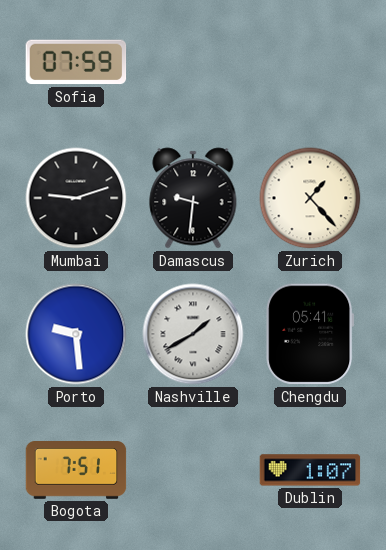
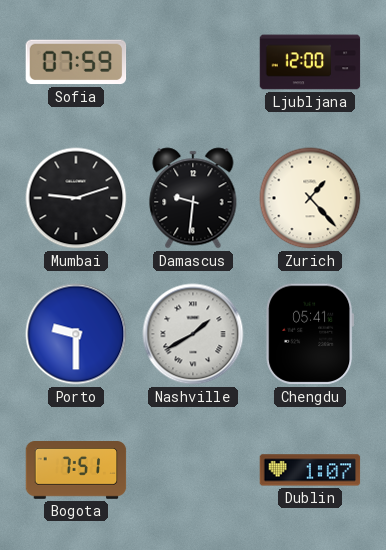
Ljubljana: none -> 12:00
Porto: 9:29 -> 9:30
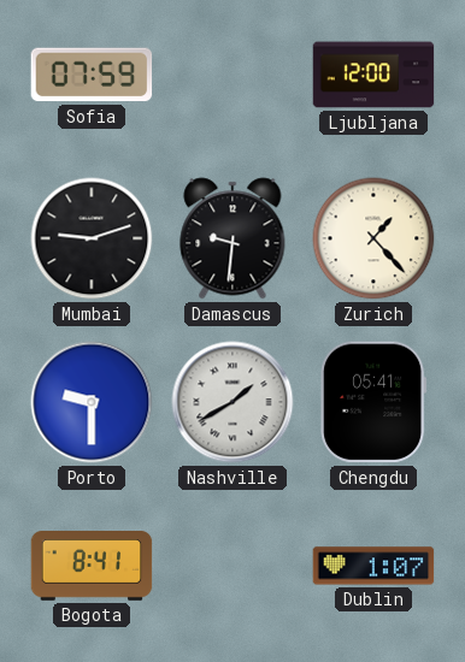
Bogota: 7:51 -> 8:41
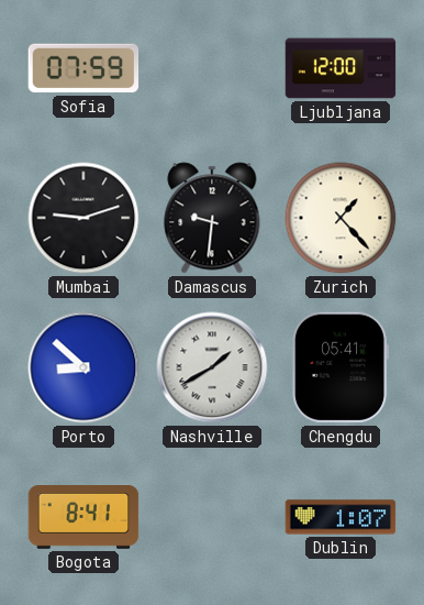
Porto: 9:30 -> 8:52
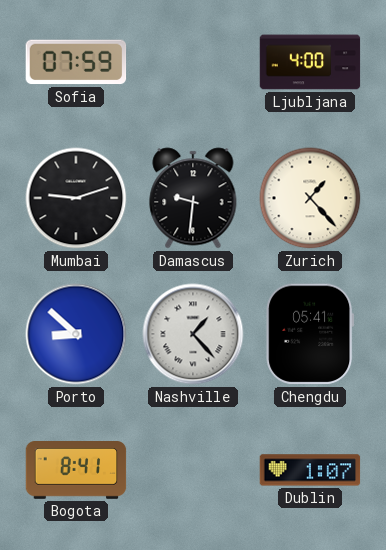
Ljubljana: 12:00 -> 4:00
Nashville: 1:40 -> 1:23
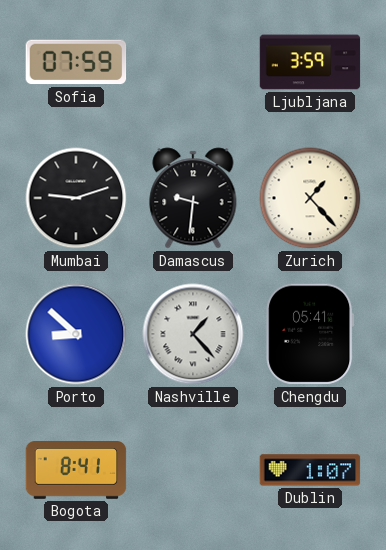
Ljubljana: 4:00 -> 3:59
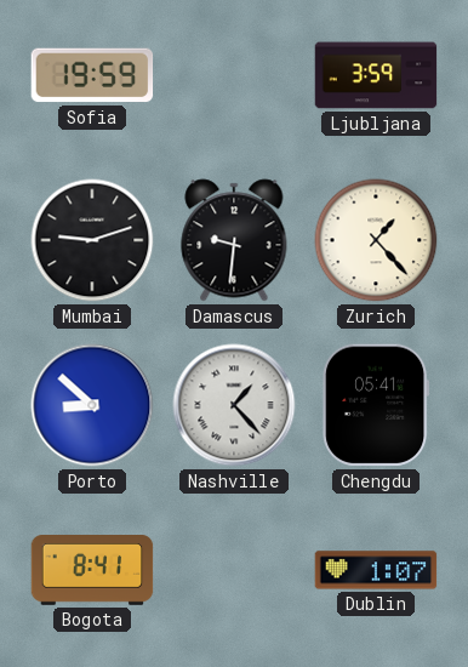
Sofia: 07:59 -> 19:59
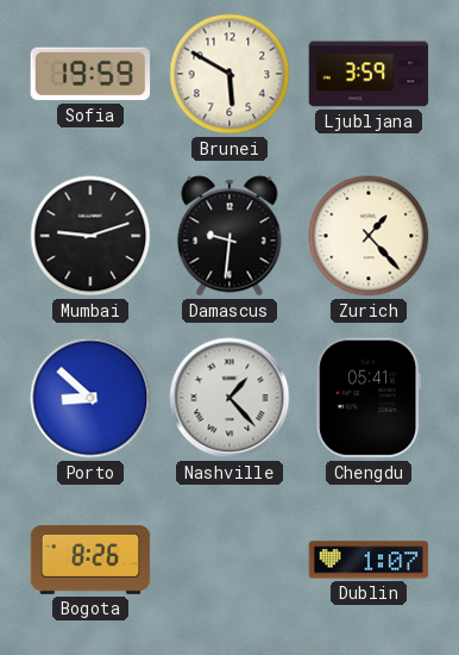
Brunei: none -> 5:50
Bogota: 8:41 -> 8:26
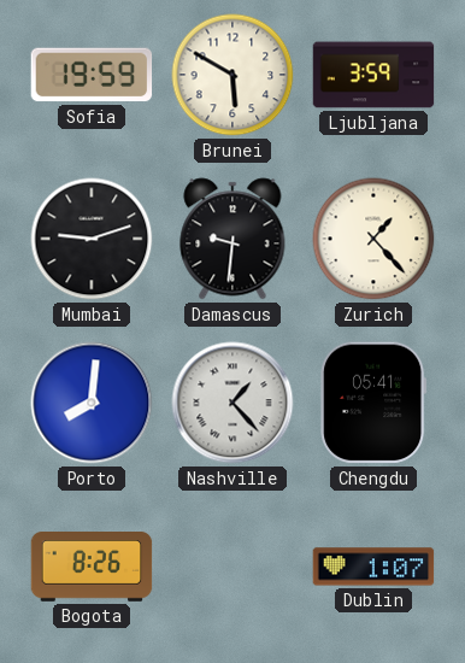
Porto: 8:52 -> 8:01
